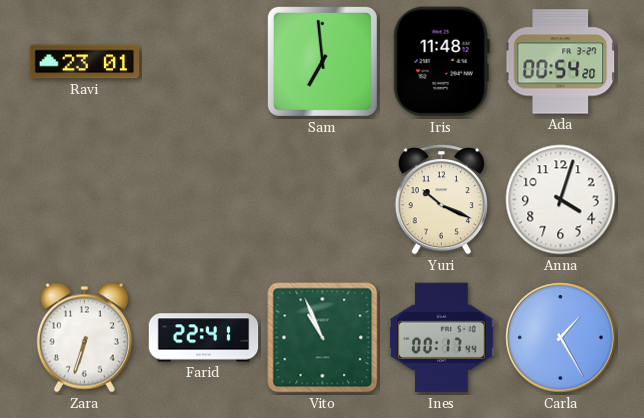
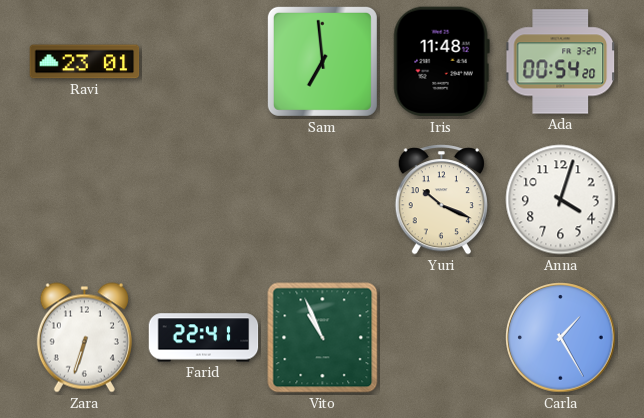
Ines: 00:17 -> none
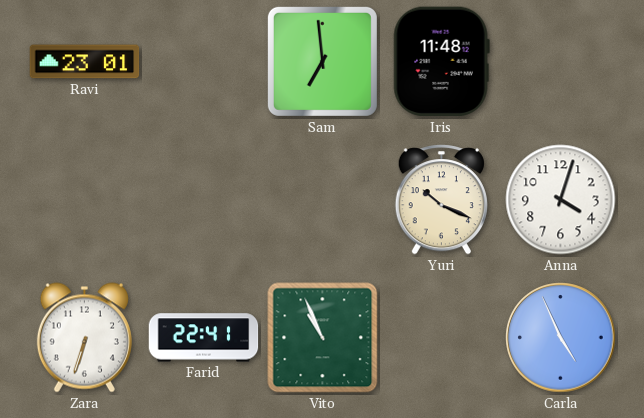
Ada: 00:54 -> none
Carla: 1:25 -> 4:56
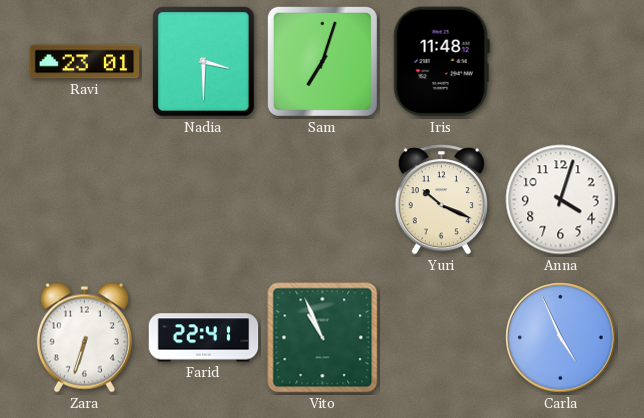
Nadia: none -> 3:30
Sam: 6:59 -> 7:03
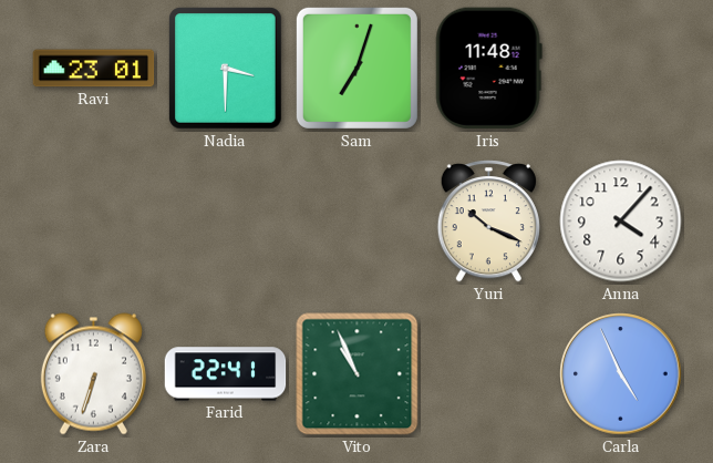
Anna: 4:03 -> 4:07
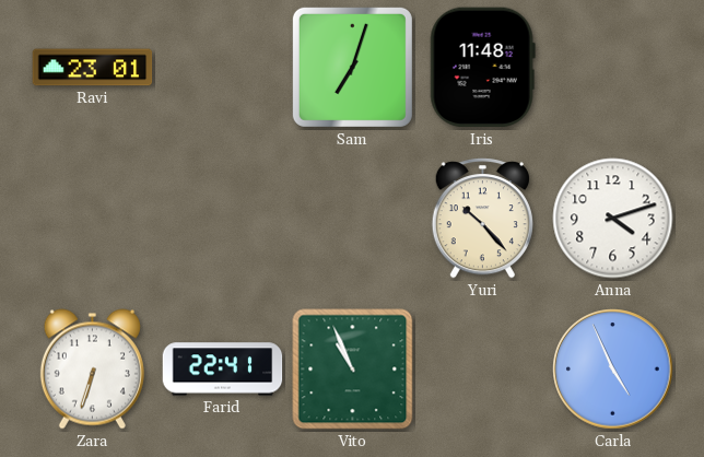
Nadia: 3:30 -> none
Yuri: 10:19 -> 10:23
Anna: 4:07 -> 4:12
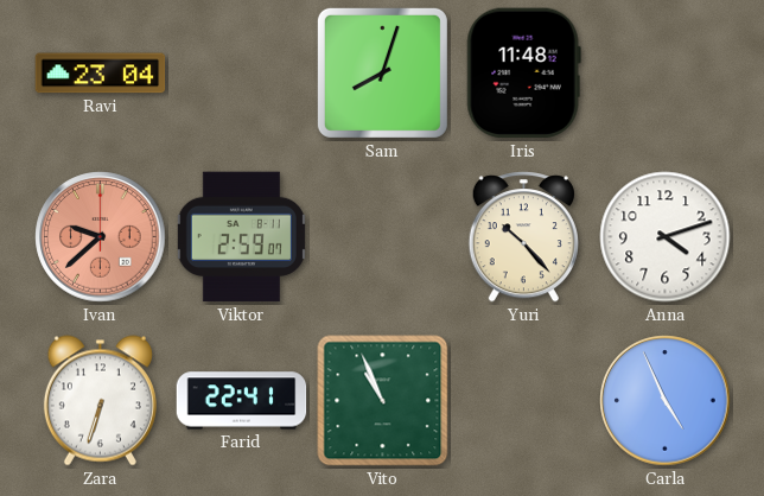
Ravi: 23:01 -> 23:04
Sam: 7:03 -> 8:03
Ivan: none -> 9:38
Viktor: none -> 2:59
